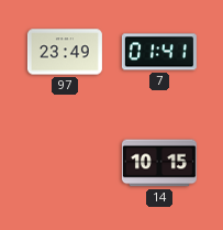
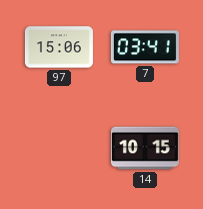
97: 23:49 -> 15:06
7: 01:41 -> 03:41
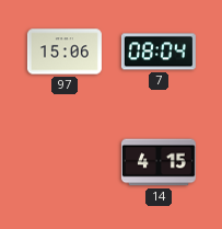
7: 03:41 -> 08:04
14: 10:15 -> 4:15
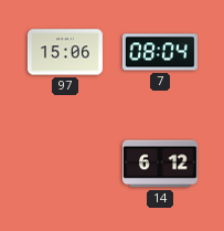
14: 4:15 -> 6:12
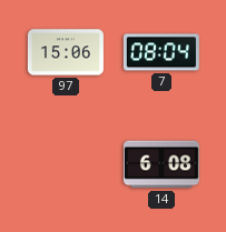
14: 6:12 -> 6:08
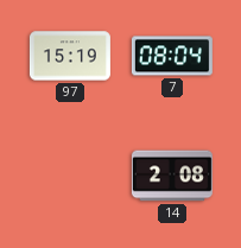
97: 15:06 -> 15:19
14: 6:08 -> 2:08
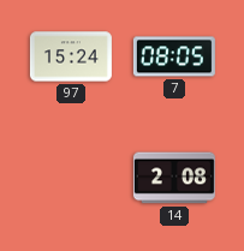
97: 15:19 -> 15:24
7: 08:04 -> 08:05
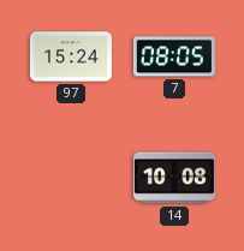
14: 2:08 -> 10:08
